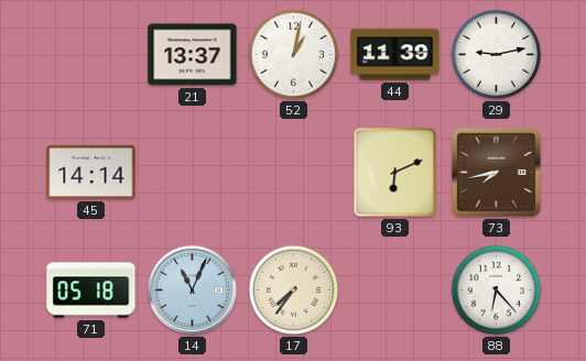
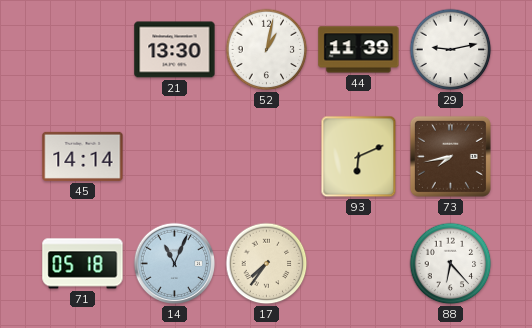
21: 13:37 -> 13:30
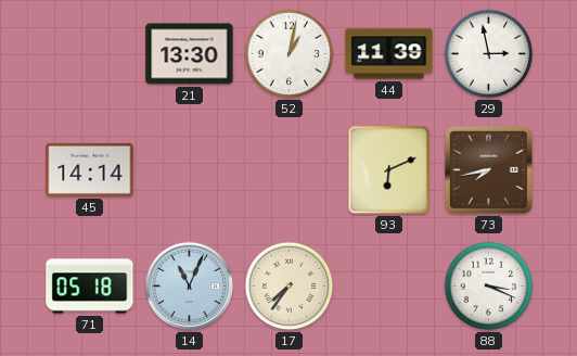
29: 9:13 -> 2:58
88: 6:23 -> 3:19
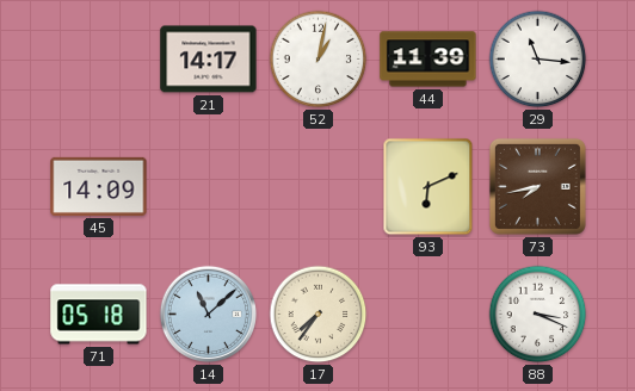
21: 13:30 -> 14:17
29: 2:58 -> 11:16
45: 14:14 -> 14:09
14: 11:04 -> 11:08
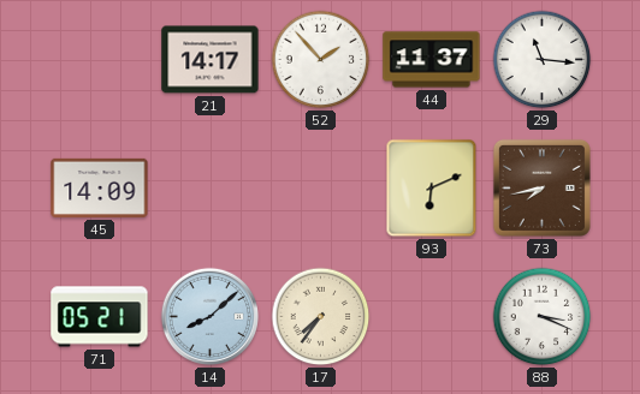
52: 1:02 -> 1:53
44: 11:39 -> 11:37
71: 05:18 -> 05:21
14: 11:08 -> 8:08
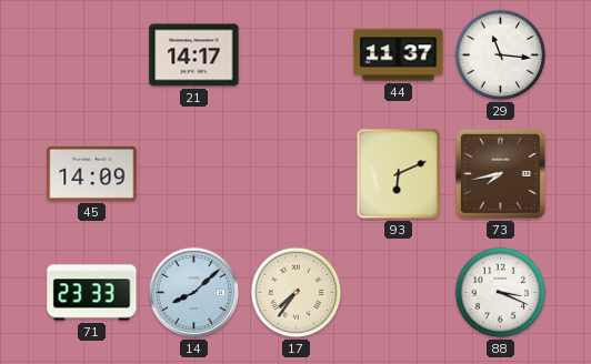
52: 1:53 -> none
71: 05:21 -> 23:33
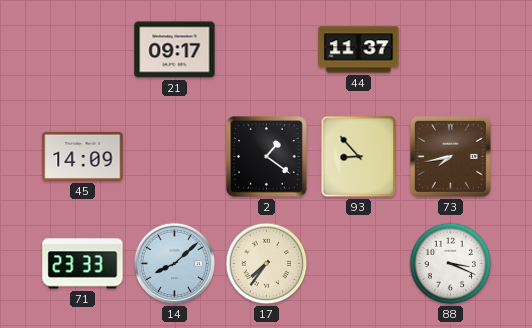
21: 14:17 -> 09:17
29: 11:16 -> none
2: none -> 1:21
93: 6:11 -> 8:53
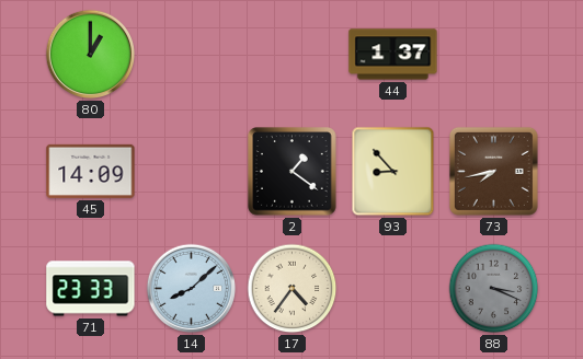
80: none -> 1:00
21: 09:17 -> none
44: 11:37 -> 1:37
17: 7:36 -> 4:36
88 dial: white -> grey
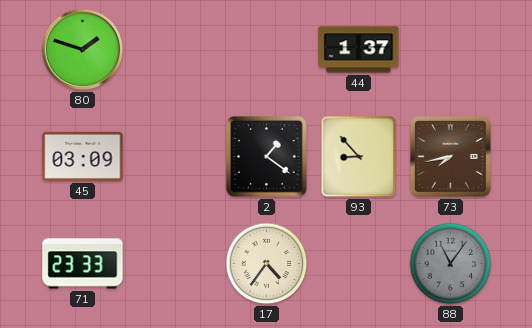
80: 1:00 -> 1:48
45: 14:09 -> 03:09
14: 8:08 -> none
88: 3:19 -> 11:06
